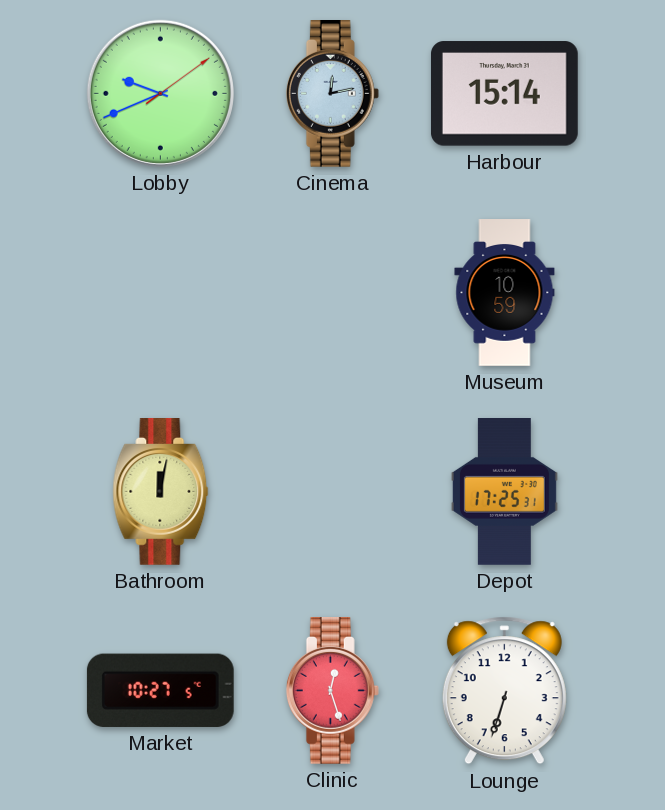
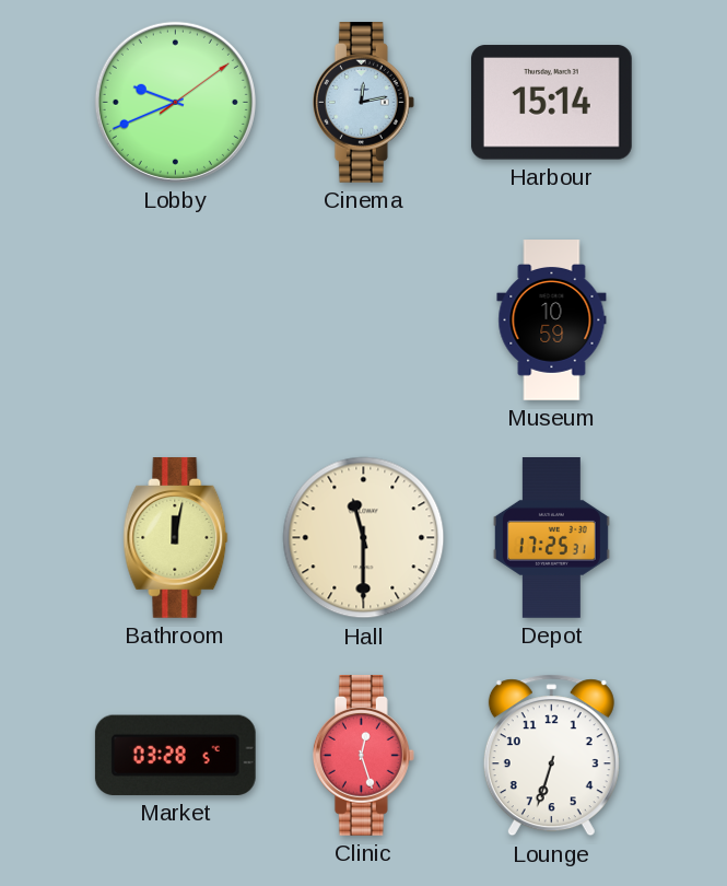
Hall: none -> 11:30
Market: 10:27 -> 03:28
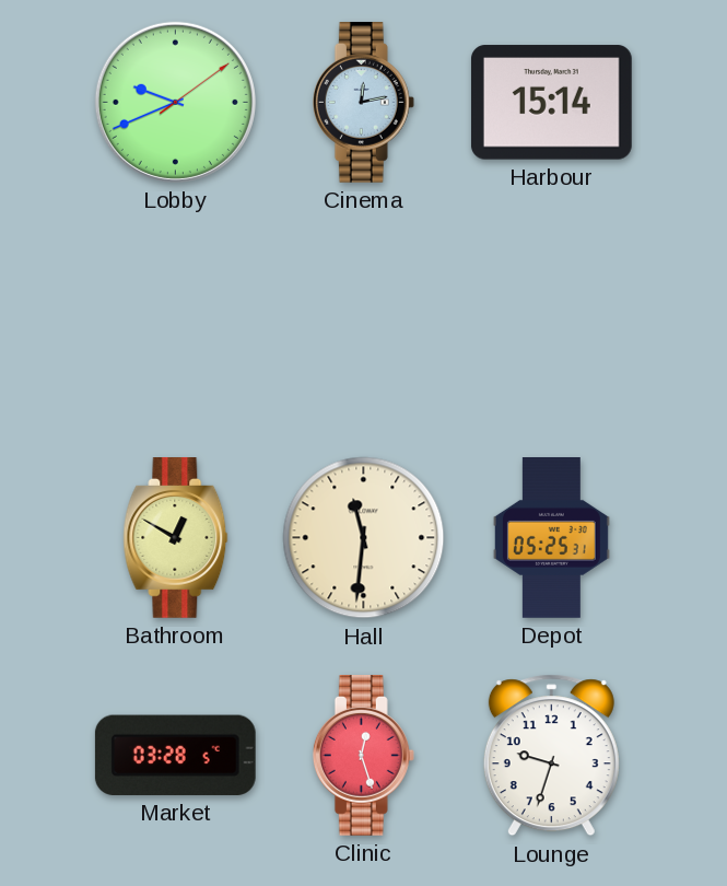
Museum: 10:59 -> none
Bathroom: 12:02 -> 12:50
Hall: 11:30 -> 11:31
Depot: 17:25 -> 05:25
Lounge: 6:33 -> 9:33
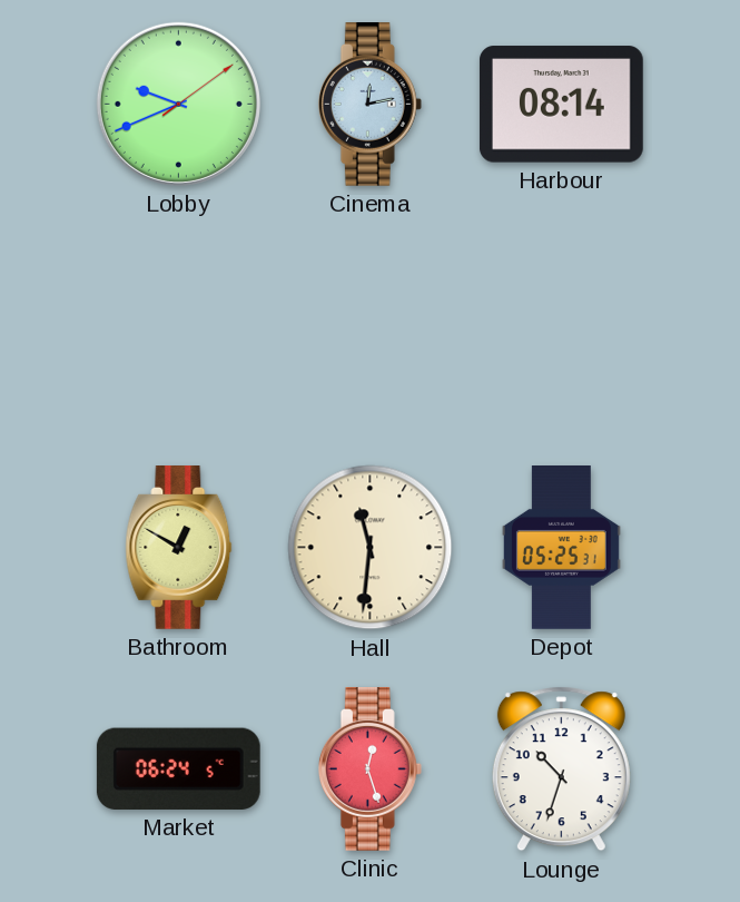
Harbour: 15:14 -> 08:14
Market: 03:28 -> 06:24
Lounge: 9:33 -> 10:33
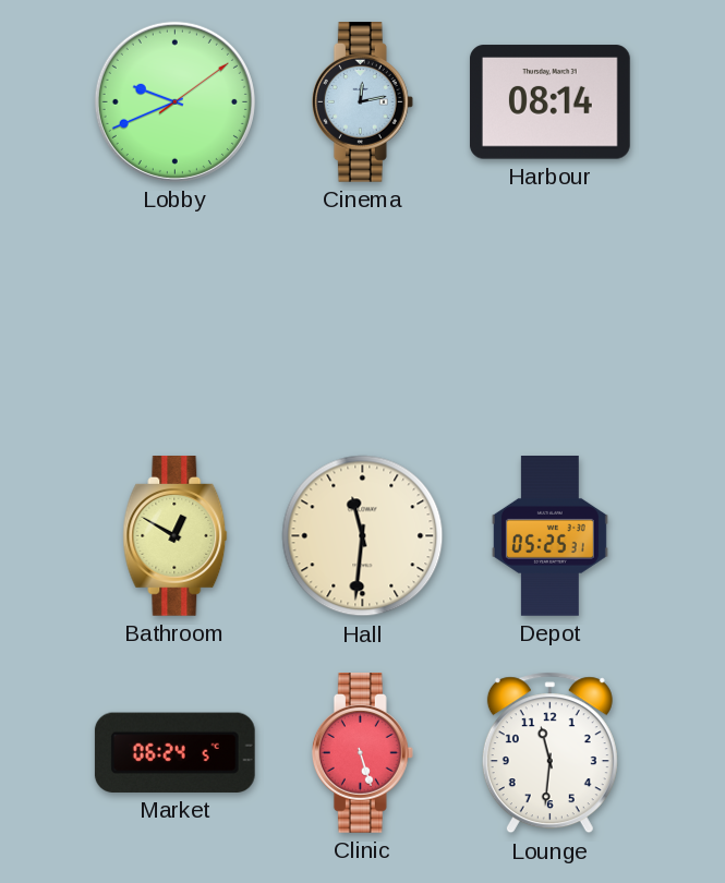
Clinic: 12:27 -> 5:27
Lounge: 10:33 -> 11:31
